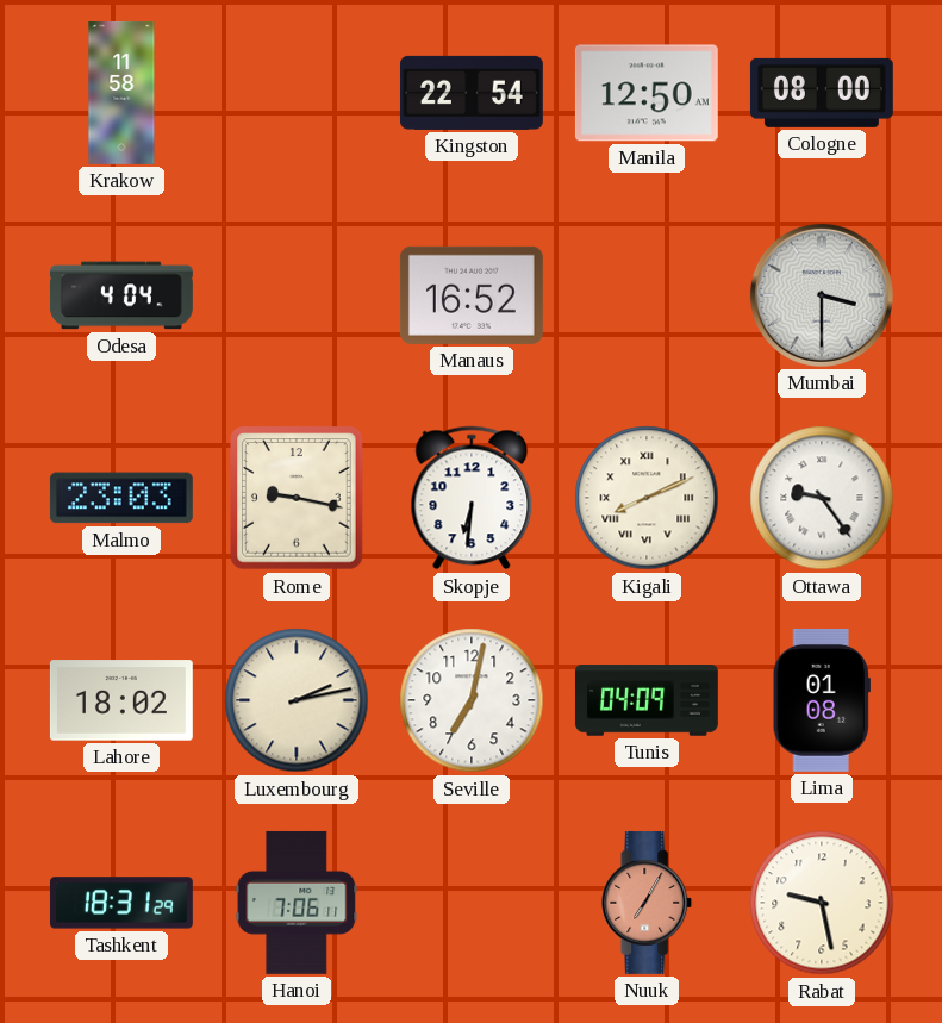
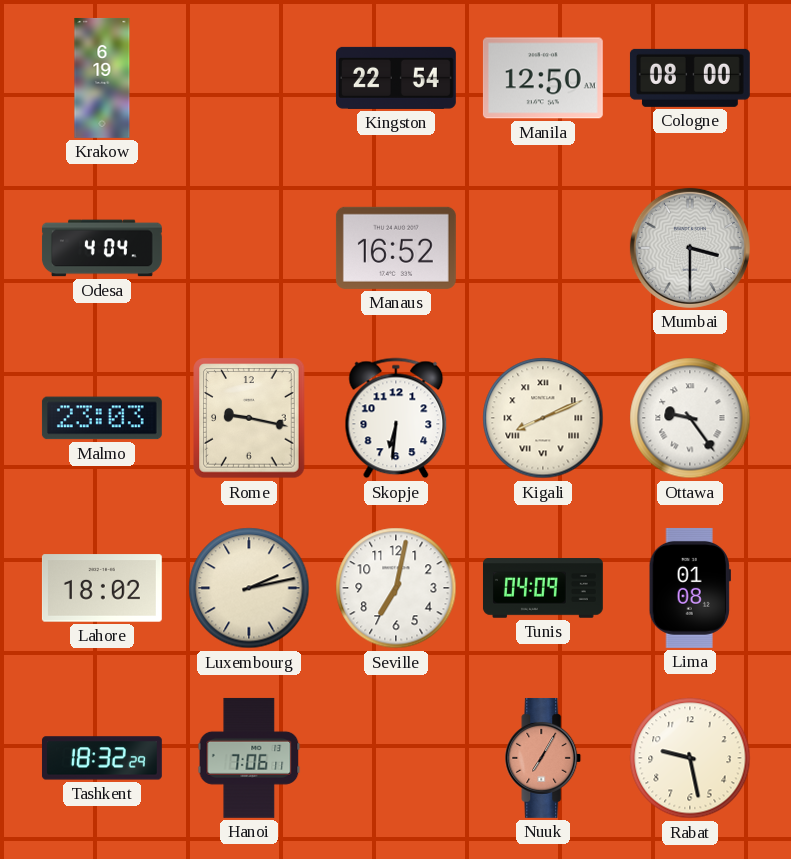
Krakow: 11:58 -> 6:19
Tashkent: 18:31 -> 18:32
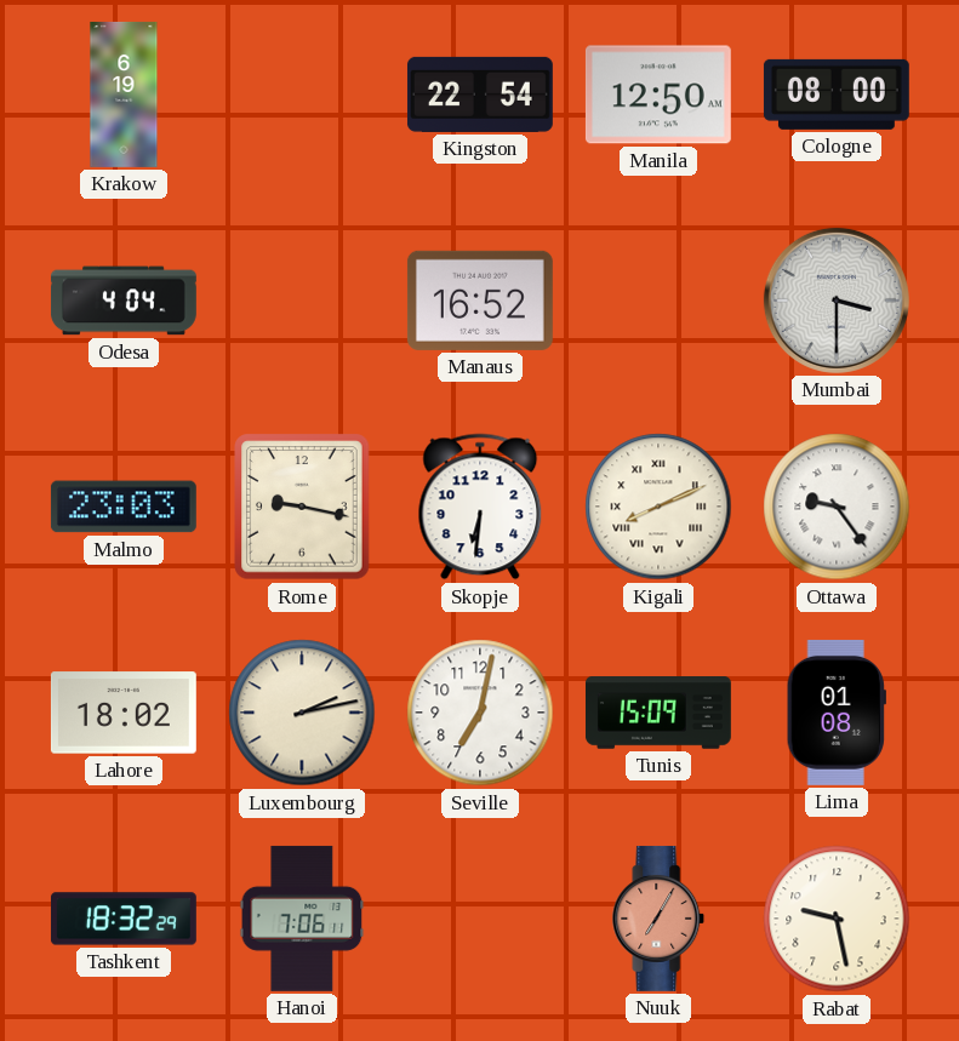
Tunis: 04:09 -> 15:09
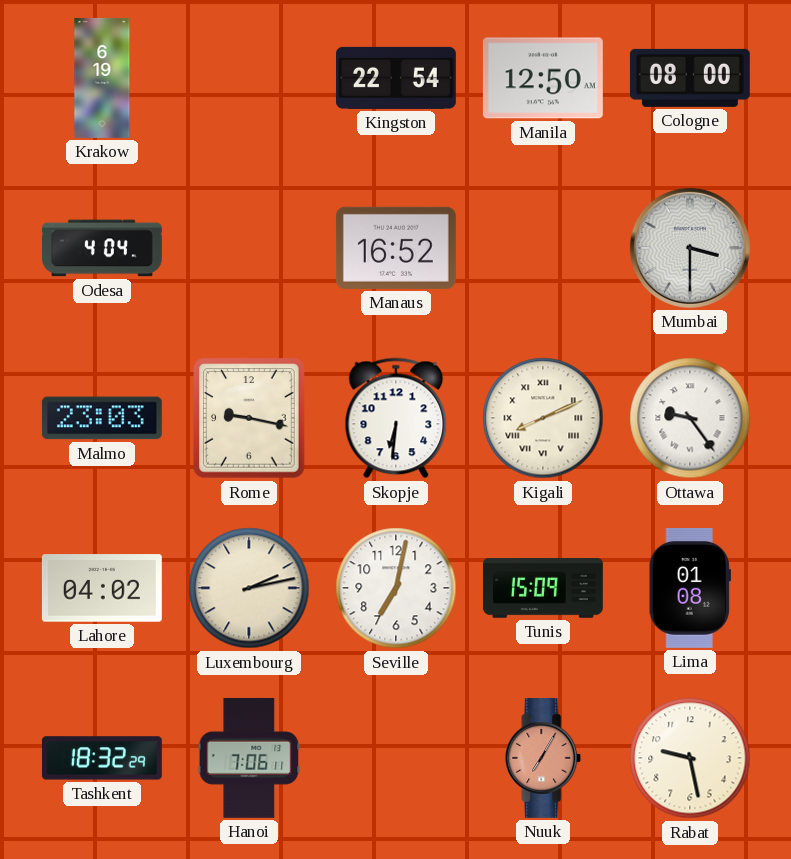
Lahore: 18:02 -> 04:02
